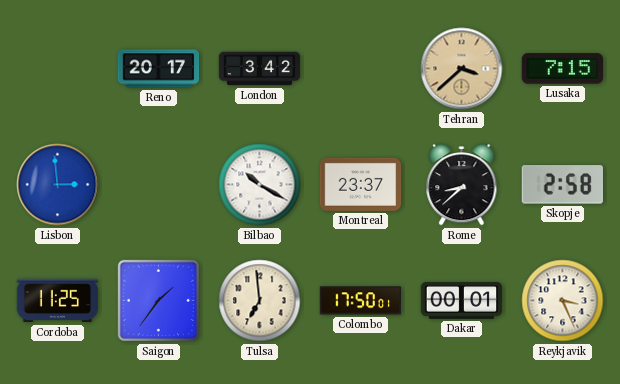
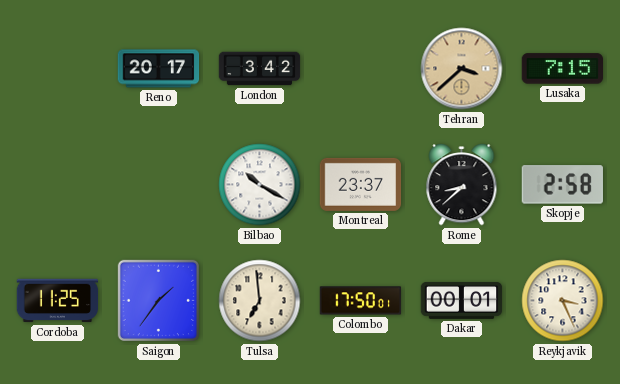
Lisbon: 2:59 -> none
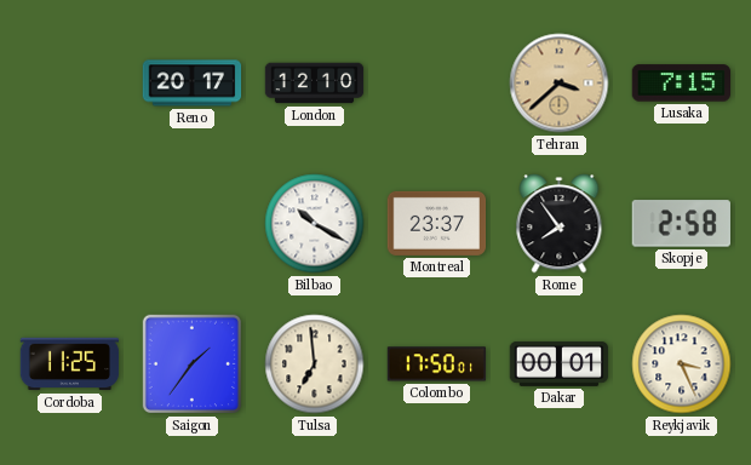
London: 3:42 -> 12:10
Rome: 8:38 -> 7:54
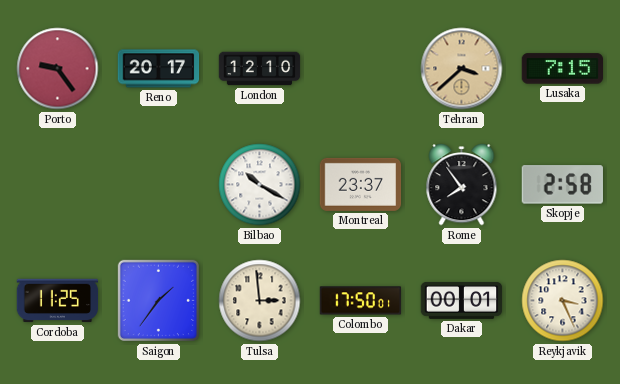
Porto: none -> 9:24
Tulsa: 6:59 -> 2:59
